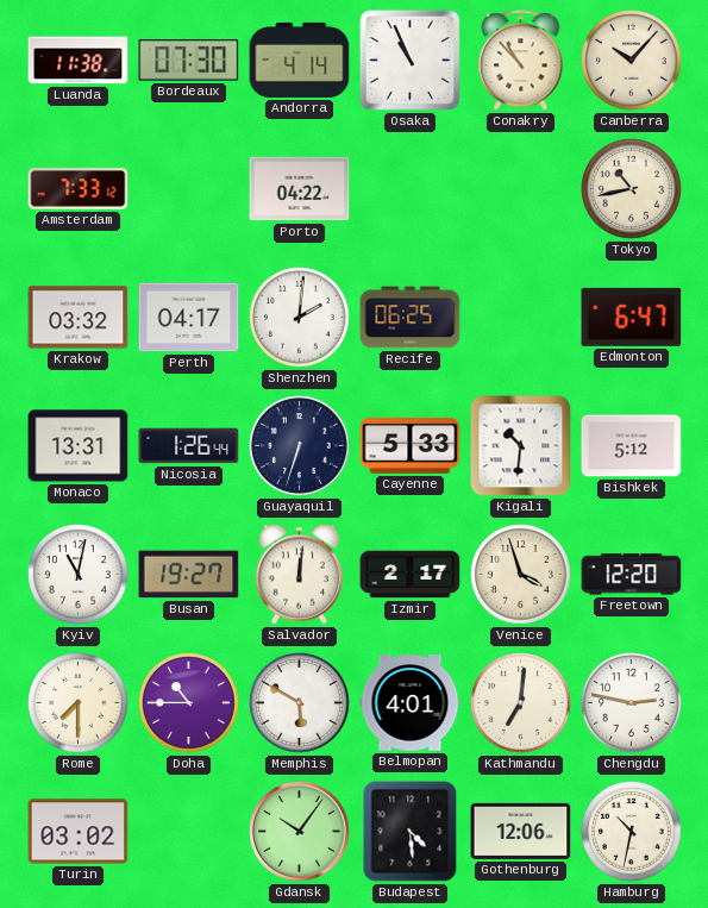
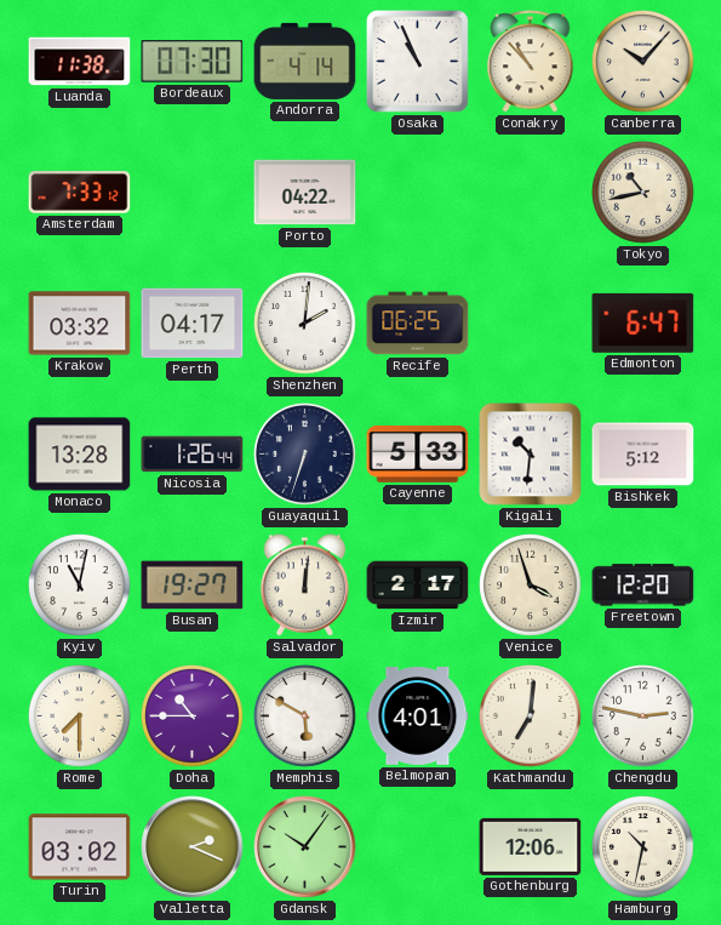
Monaco: 13:31 -> 13:28
Valletta: none -> 2:19
Budapest: 4:29 -> none
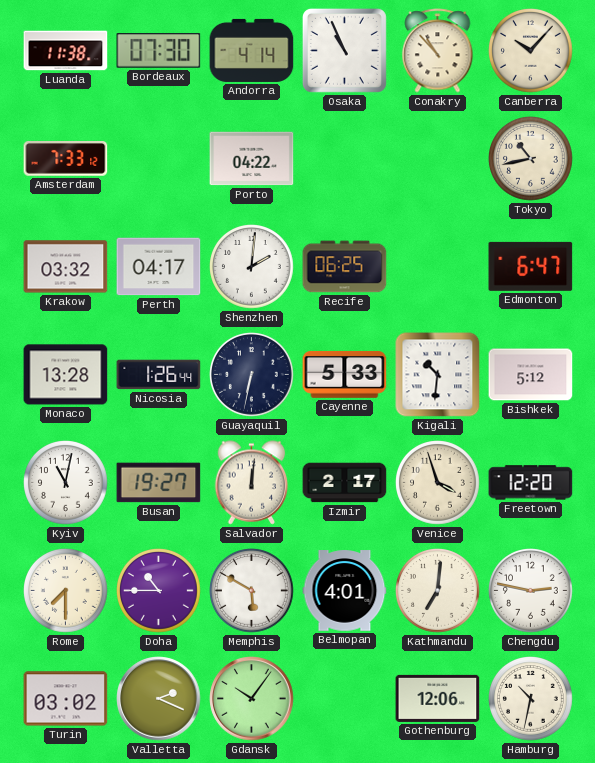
Guayaquil: 6:33 -> 6:32
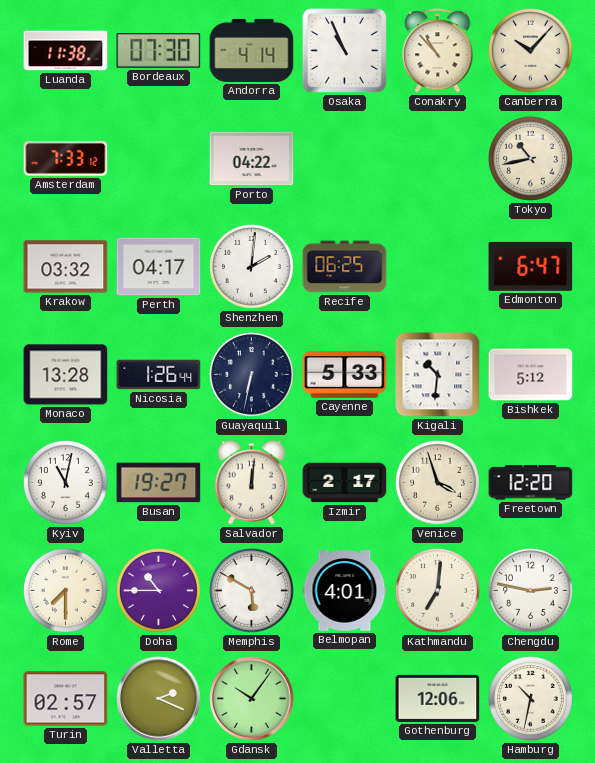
Turin: 03:02 -> 02:57
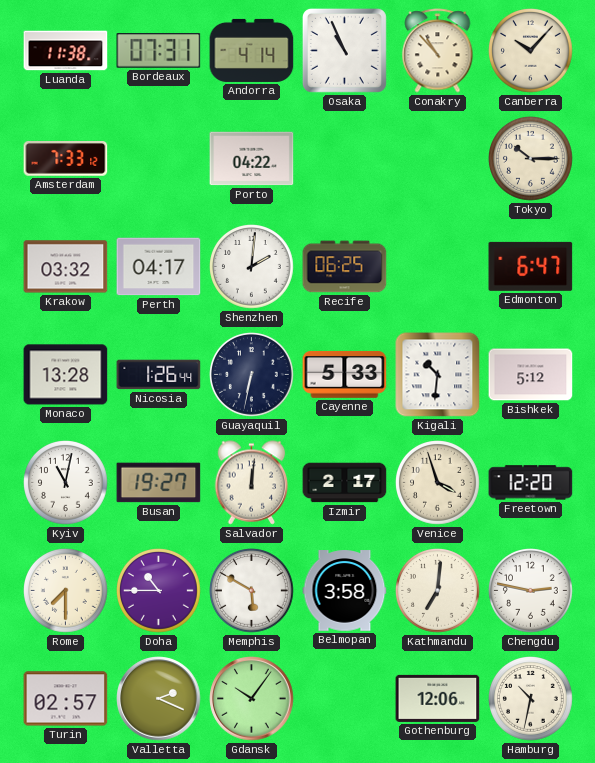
Bordeaux: 07:30 -> 07:31
Tokyo: 10:43 -> 10:15
Belmopan: 4:01 -> 3:58
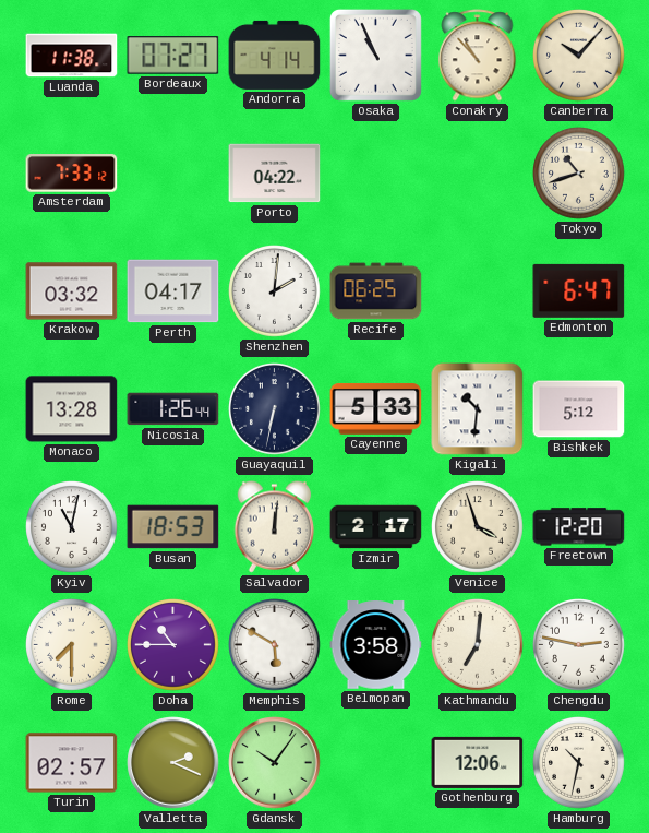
Bordeaux: 07:31 -> 07:27
Tokyo: 10:15 -> 10:42
Busan: 19:27 -> 18:53
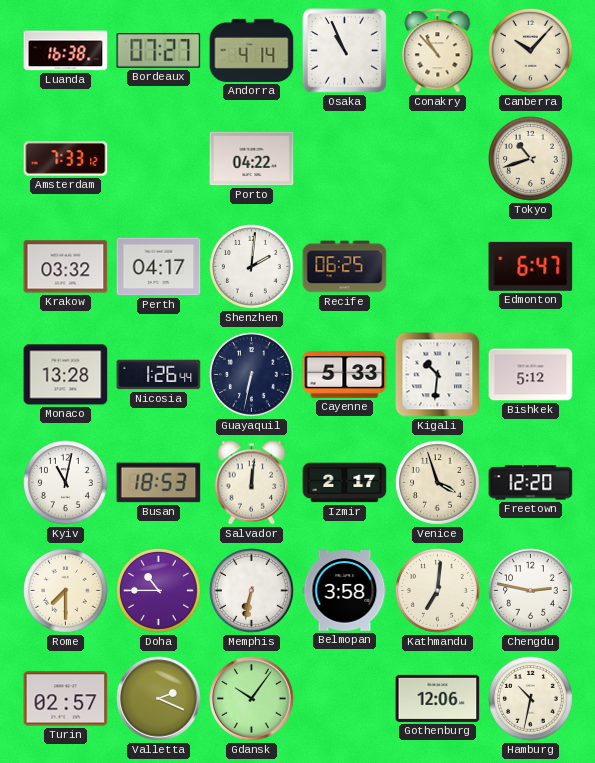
Luanda: 11:38 -> 16:38
Memphis: 5:50 -> 6:32
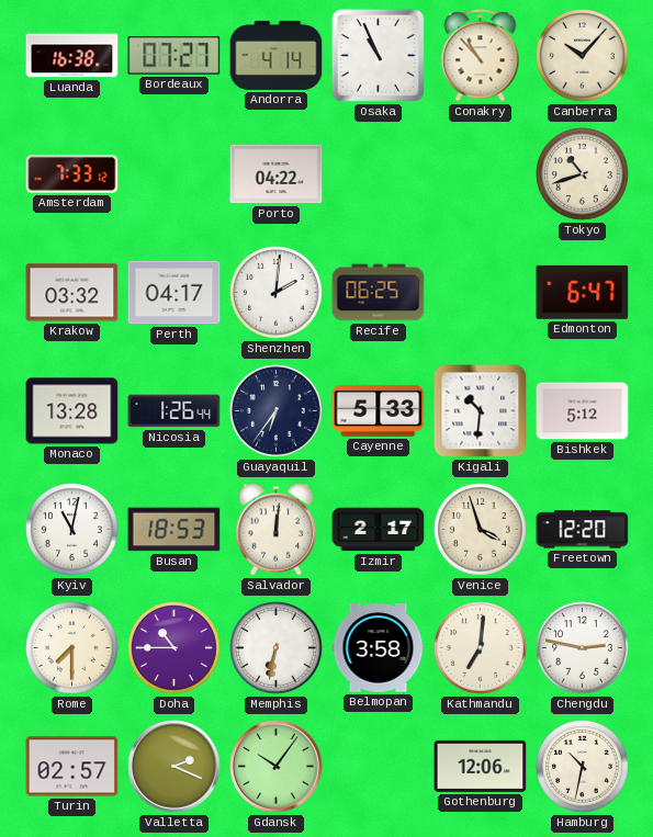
Guayaquil: 6:32 -> 6:36
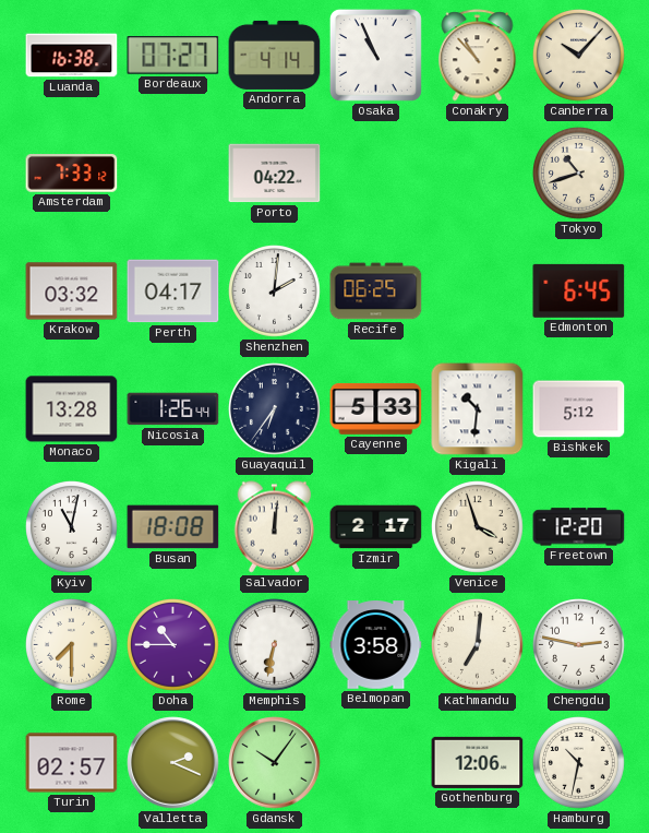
Edmonton: 6:47 -> 6:45
Busan: 18:53 -> 18:08
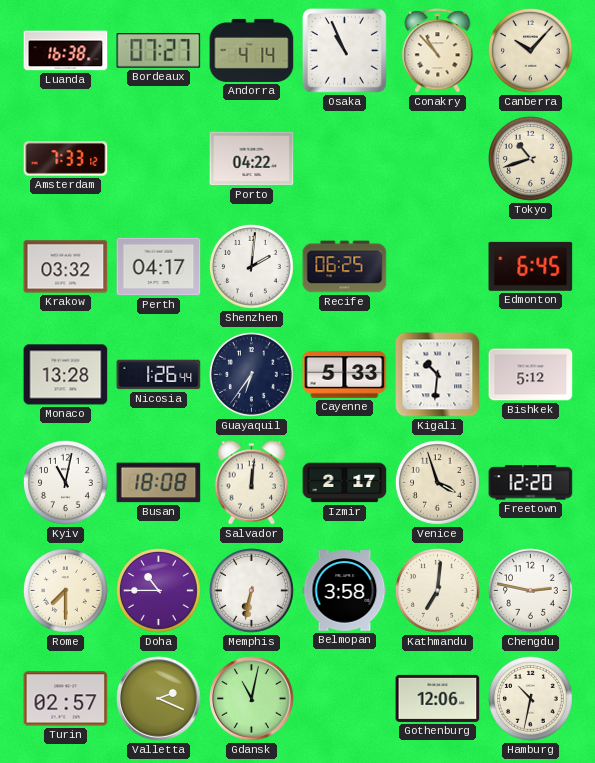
Gdansk: 10:06 -> 11:02
